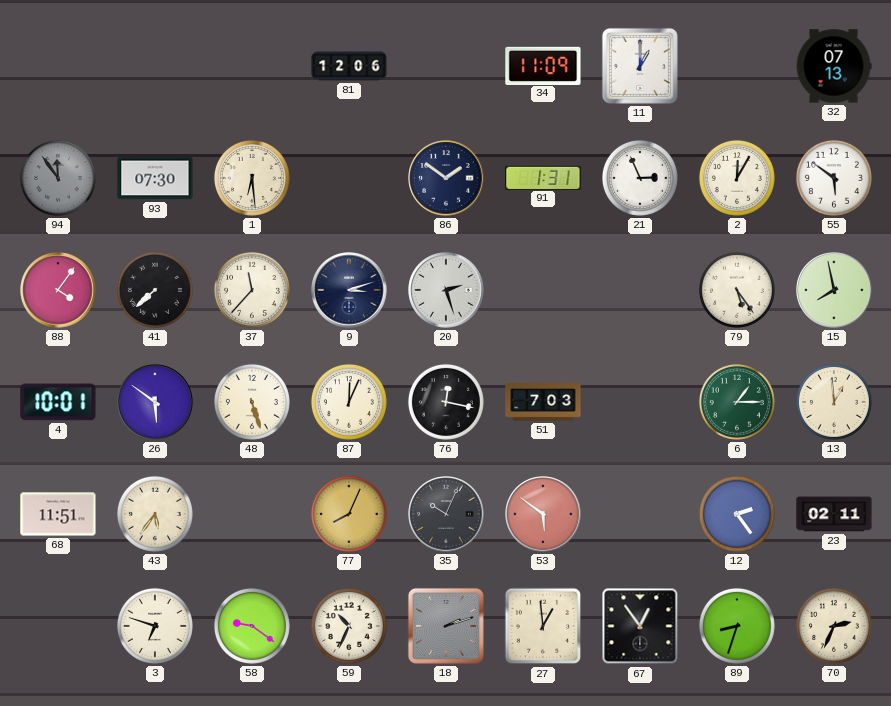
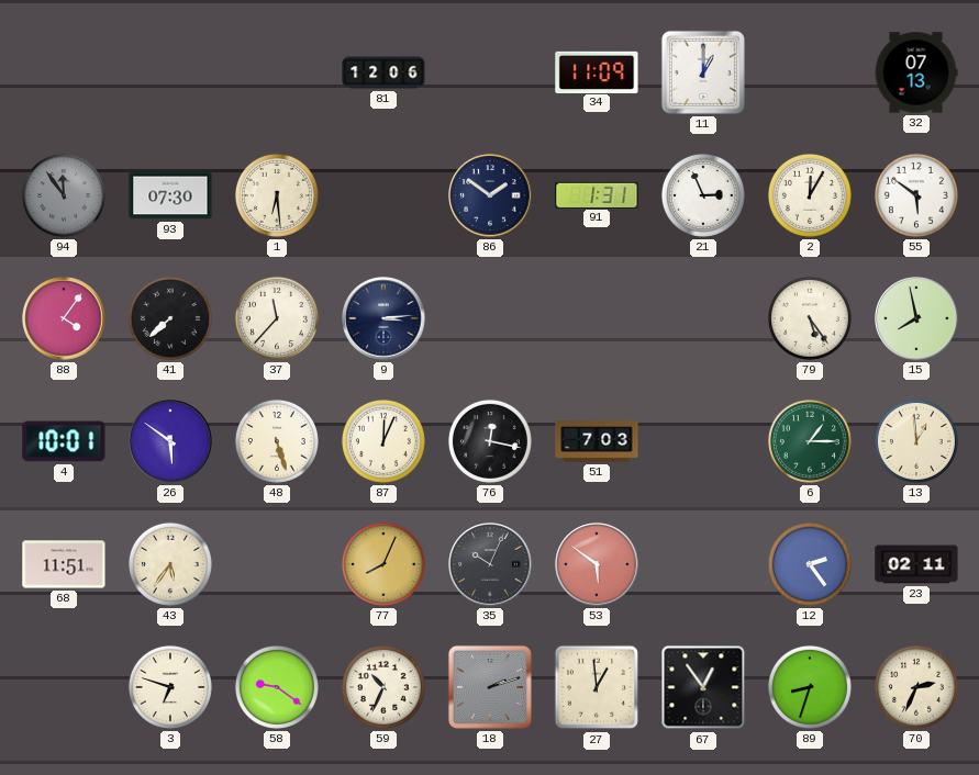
9: 3:12 -> 3:14
20: 2:27 -> none
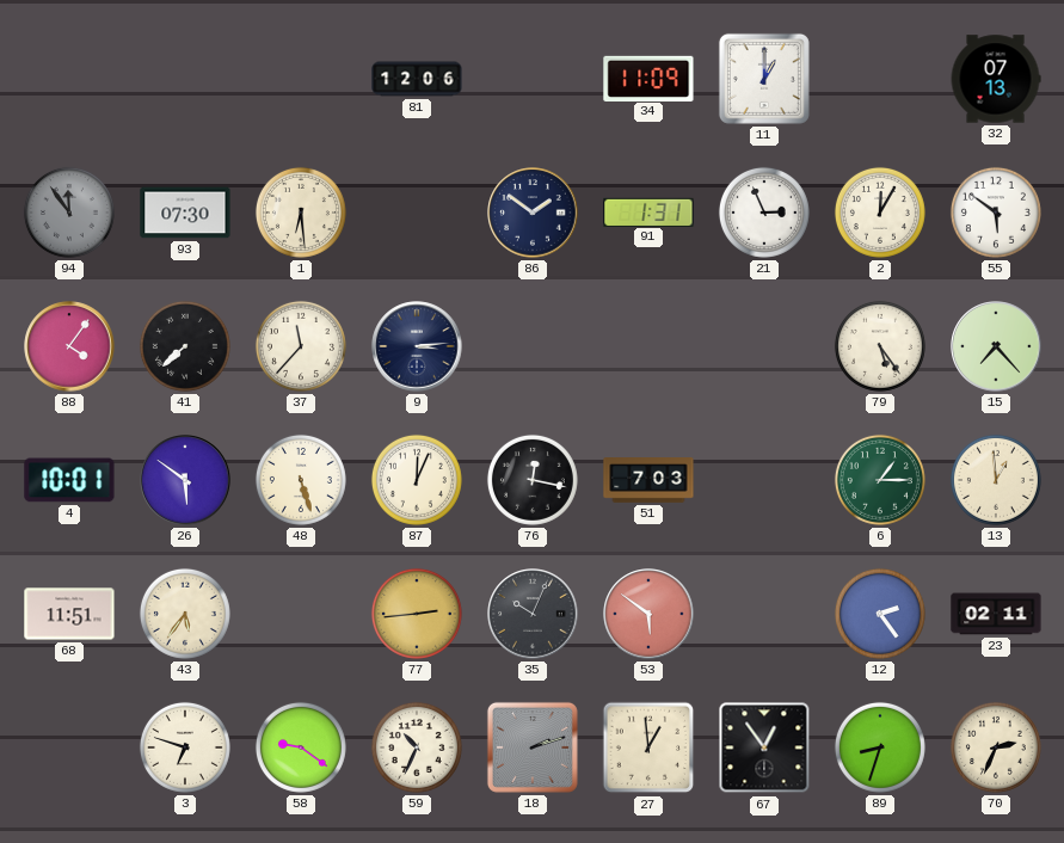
15: 7:58 -> 7:23
77: 8:04 -> 2:44
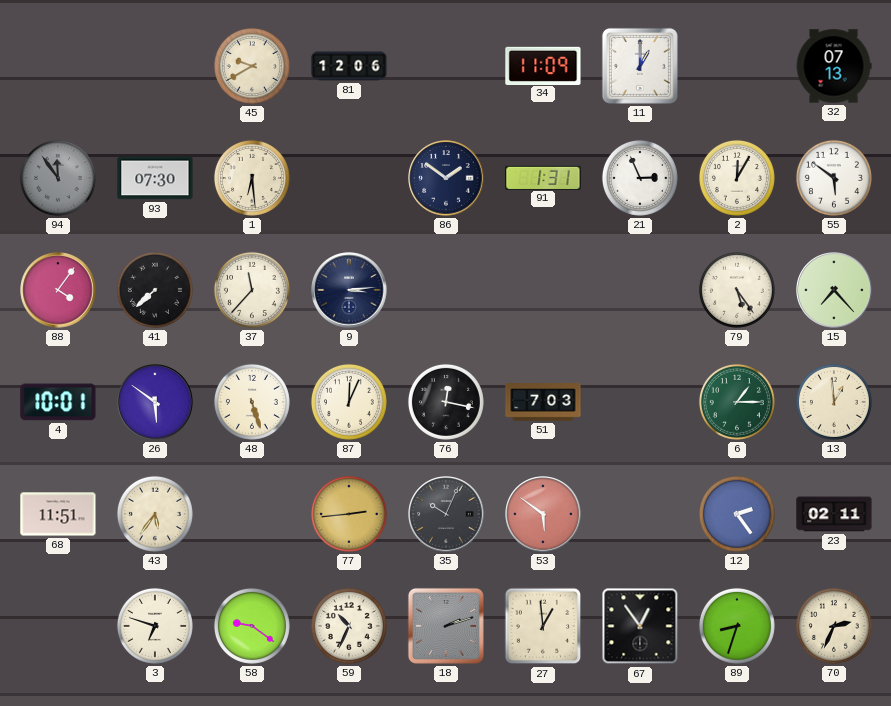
45: none -> 9:40
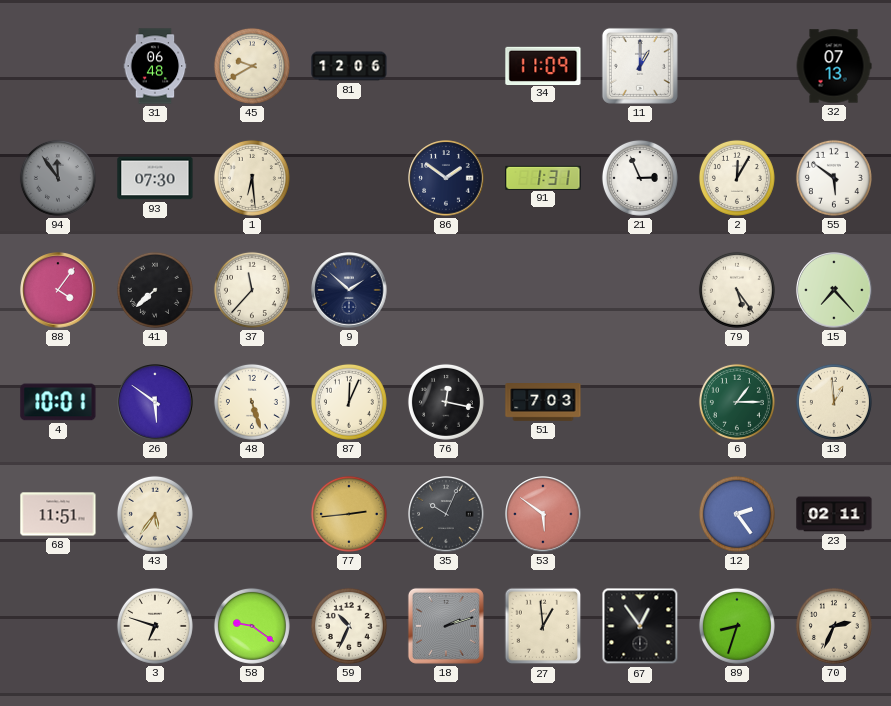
31: none -> 06:48
9: 3:14 -> 1:52
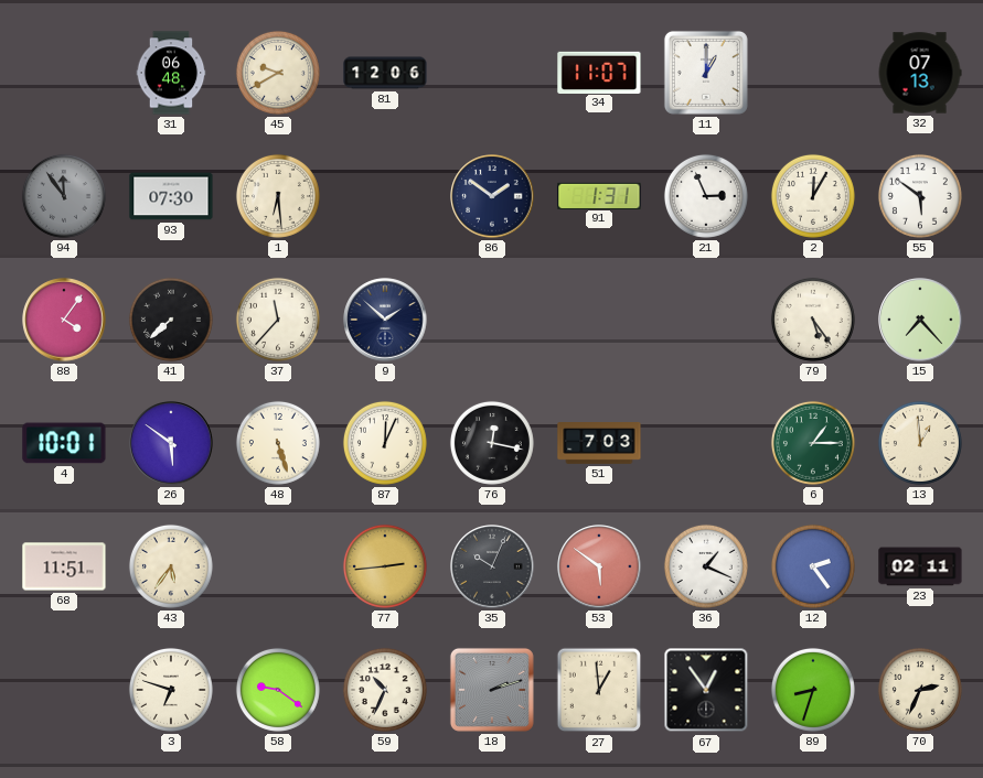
34: 11:09 -> 11:07
36: none -> 1:19
